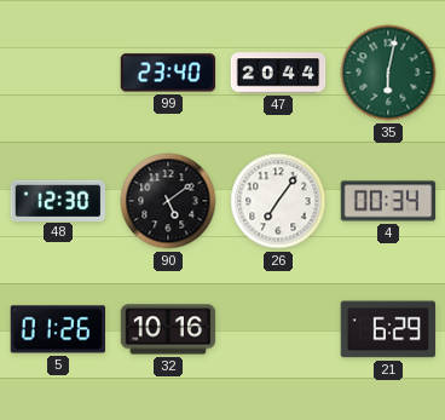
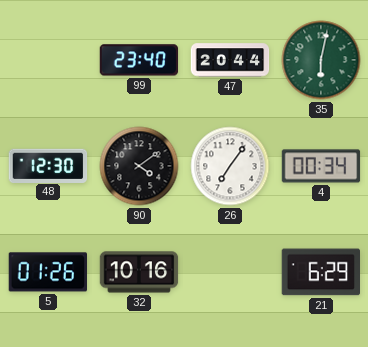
90: 5:09 -> 4:09
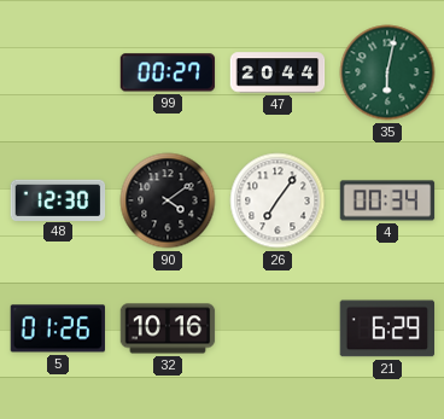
99: 23:40 -> 00:27
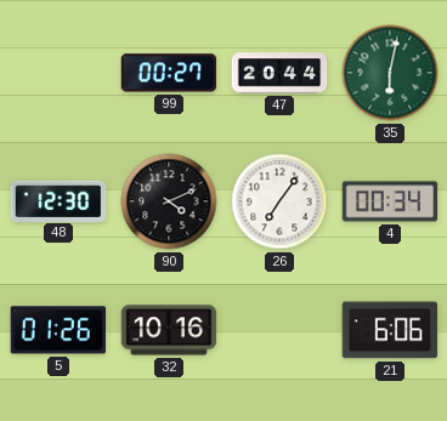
90: 4:09 -> 4:11
21: 6:29 -> 6:06
